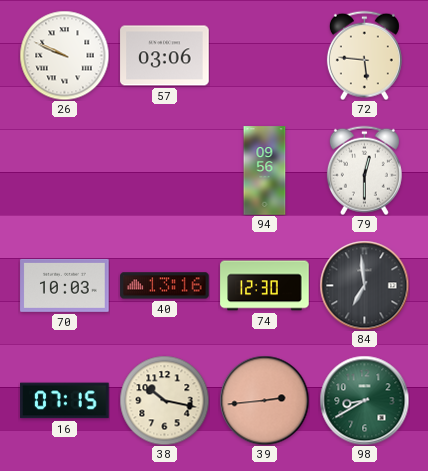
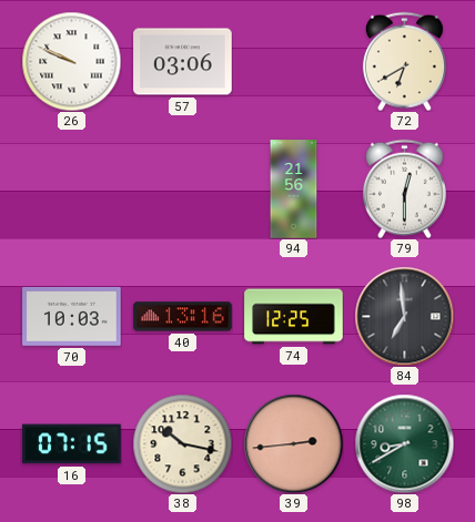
72: 5:46 -> 6:40
94: 09:56 -> 21:56
74: 12:30 -> 12:25
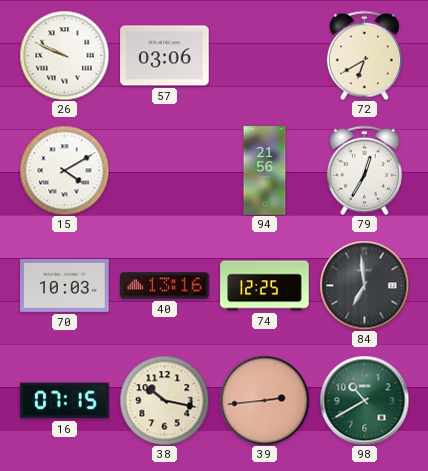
15: none -> 4:10
79: 12:30 -> 12:35
98: 8:40 -> 10:40
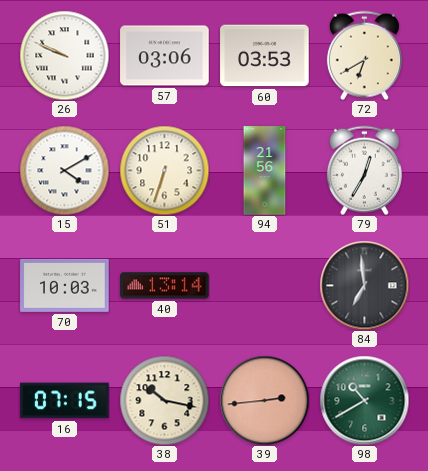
60: none -> 03:53
51: none -> 6:33
40: 13:16 -> 13:14
74: 12:25 -> none
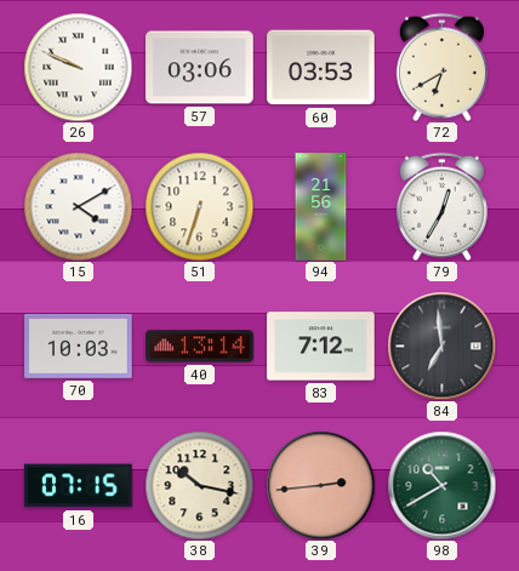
83: none -> 7:12
